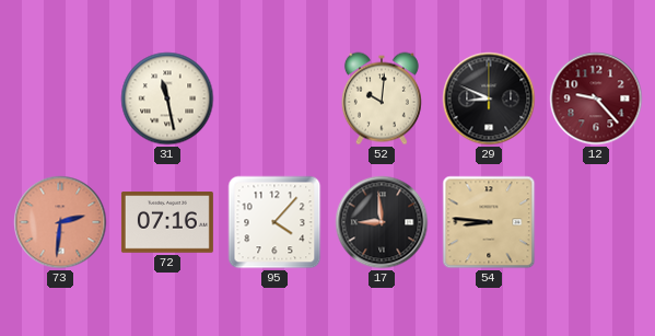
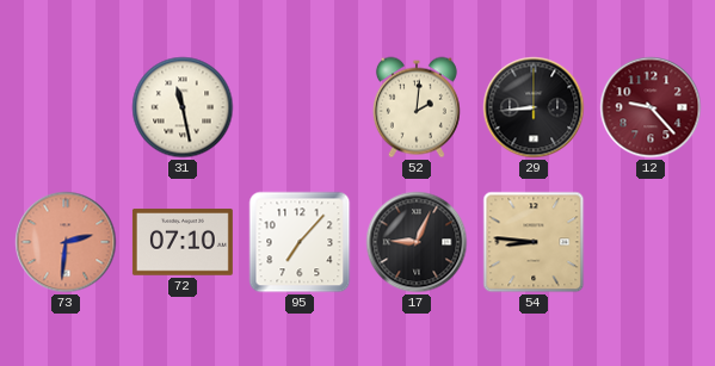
52: 10:01 -> 2:01
29: 8:49 -> 8:44
72: 07:16 -> 07:10
95: 4:07 -> 7:07
17: 8:59 -> 9:04
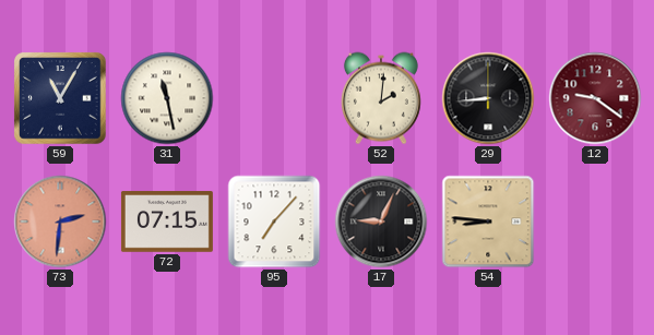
59: none -> 11:05
12: 9:23 -> 9:21
72: 07:10 -> 07:15
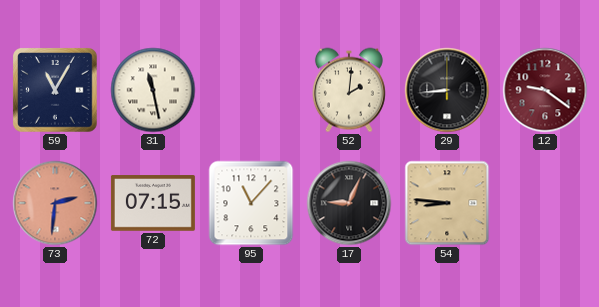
95: 7:07 -> 11:07
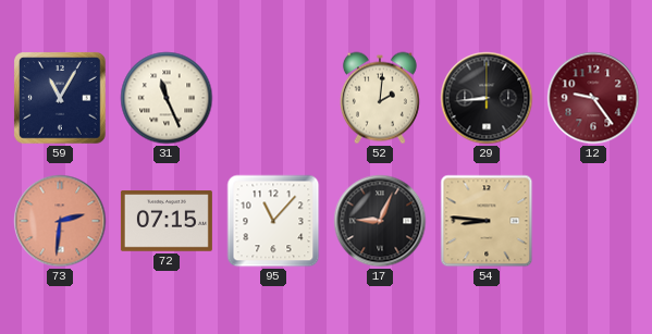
31: 11:28 -> 11:26
12: 9:21 -> 9:24
